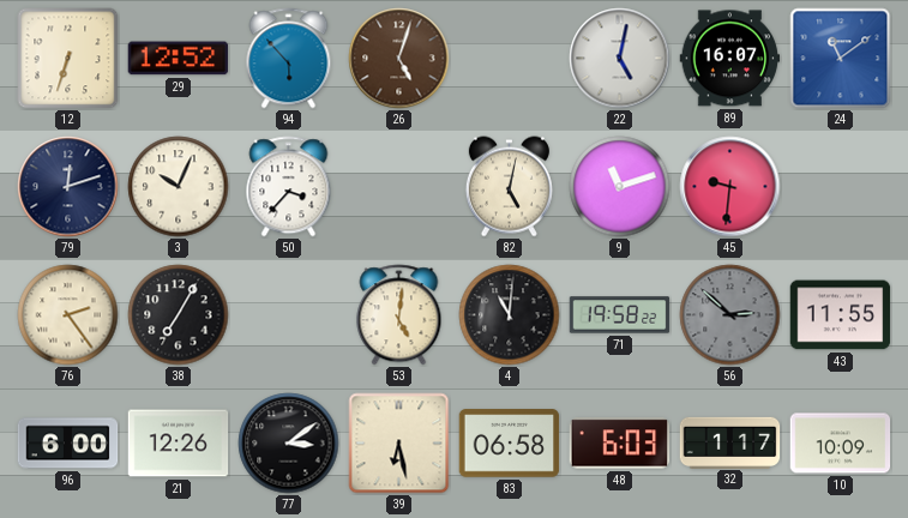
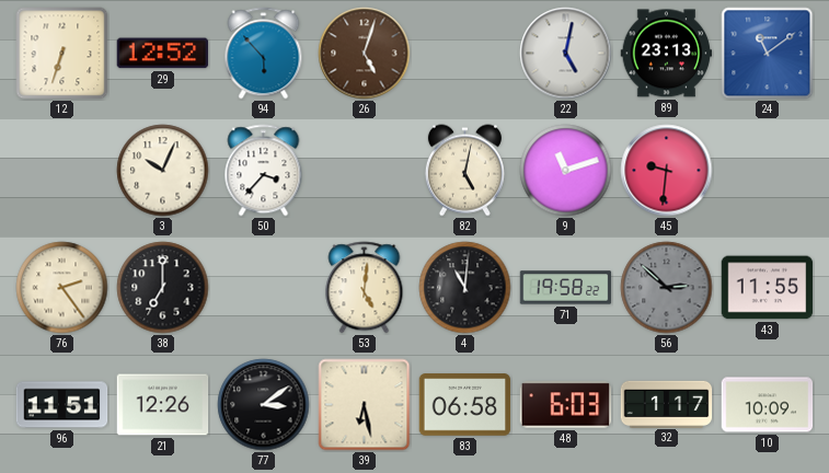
89: 16:07 -> 23:13
79: 12:12 -> none
38: 7:05 -> 7:00
96: 6:00 -> 11:51
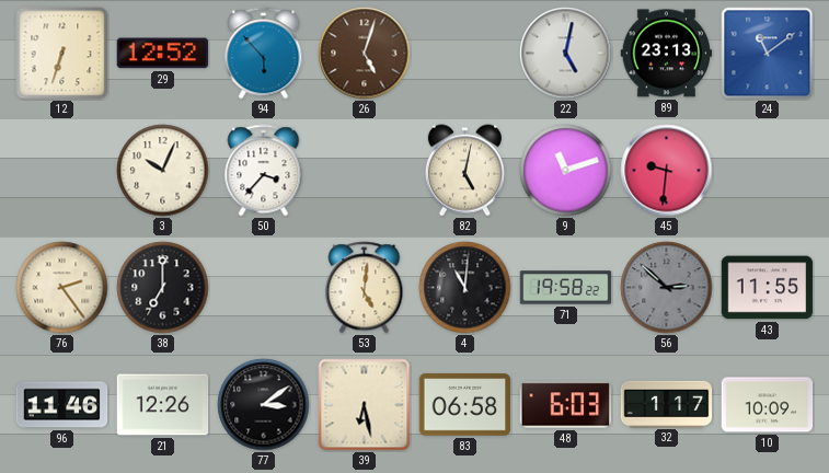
96: 11:51 -> 11:46
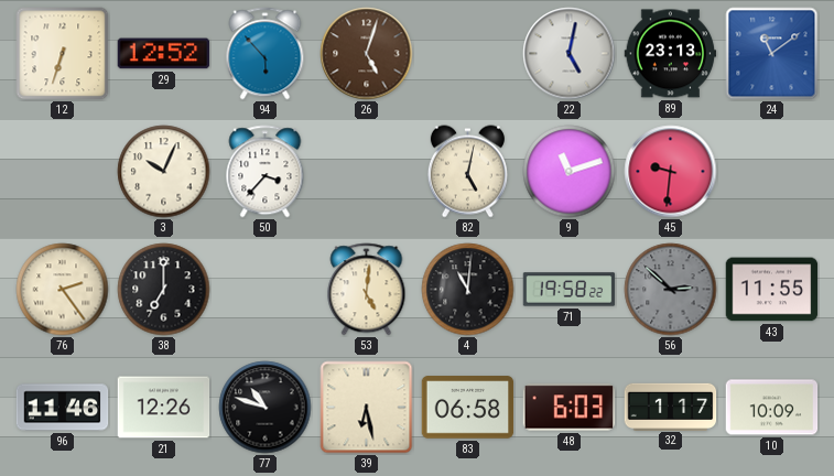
77: 3:09 -> 10:48
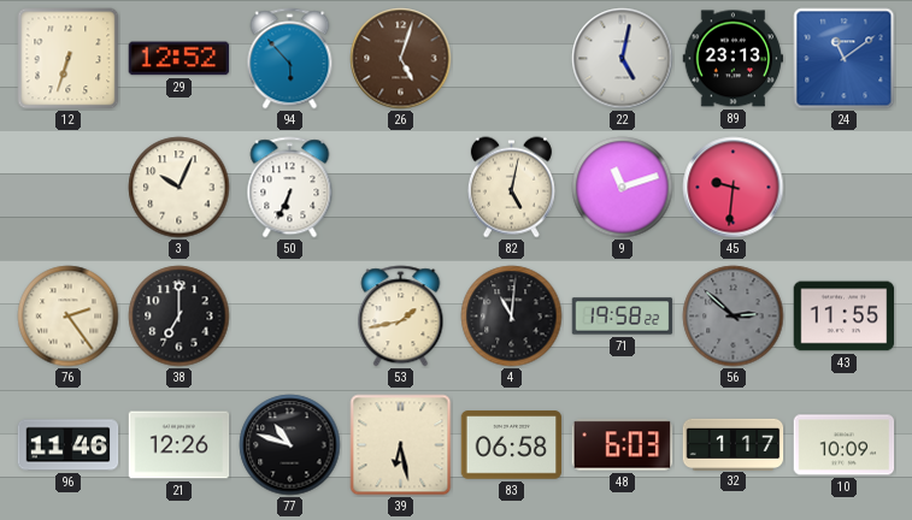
50: 3:37 -> 6:34
53: 5:01 -> 1:43
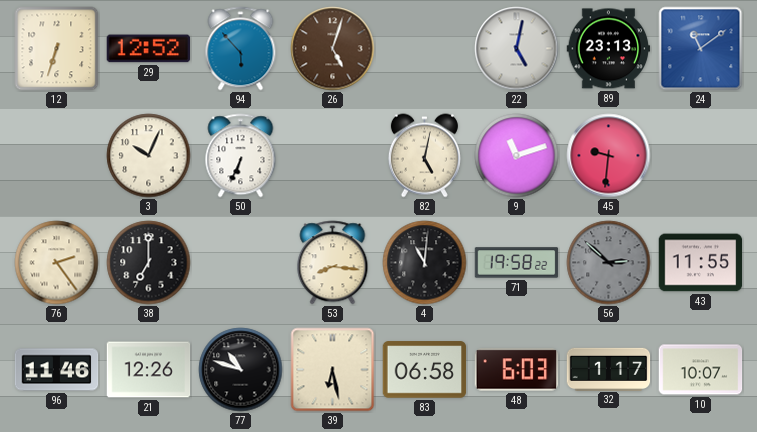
53: 1:43 -> 8:16
10: 10:09 -> 10:07
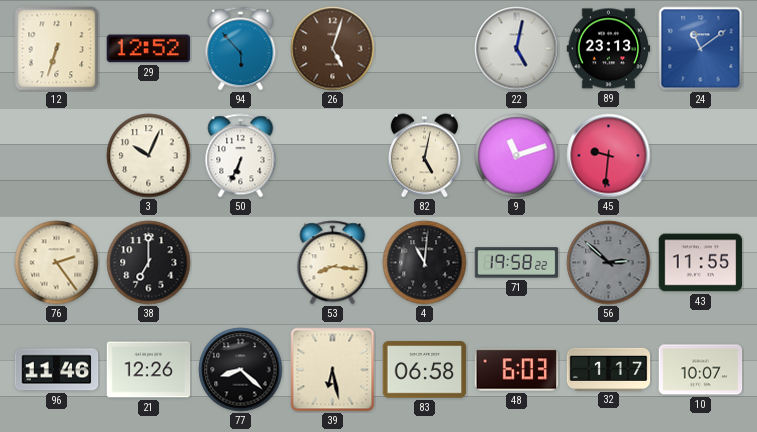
77: 10:48 -> 8:22
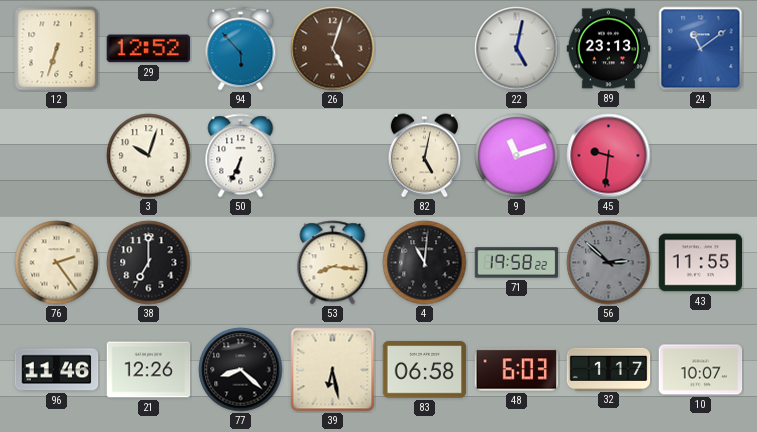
3: 10:04 -> 10:03
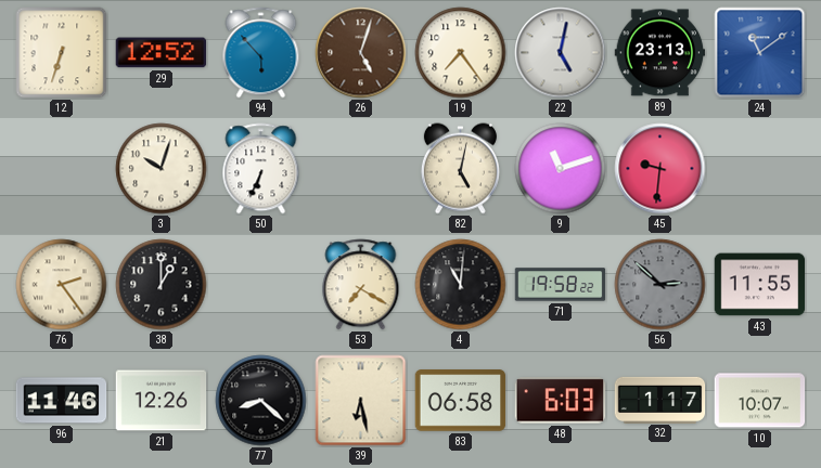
19: none -> 7:24
38: 7:00 -> 1:00
53: 8:16 -> 7:20
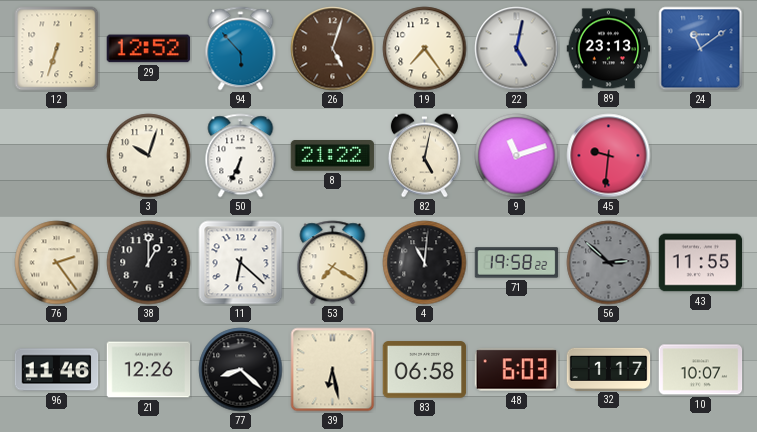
8: none -> 21:22
11: none -> 6:22
